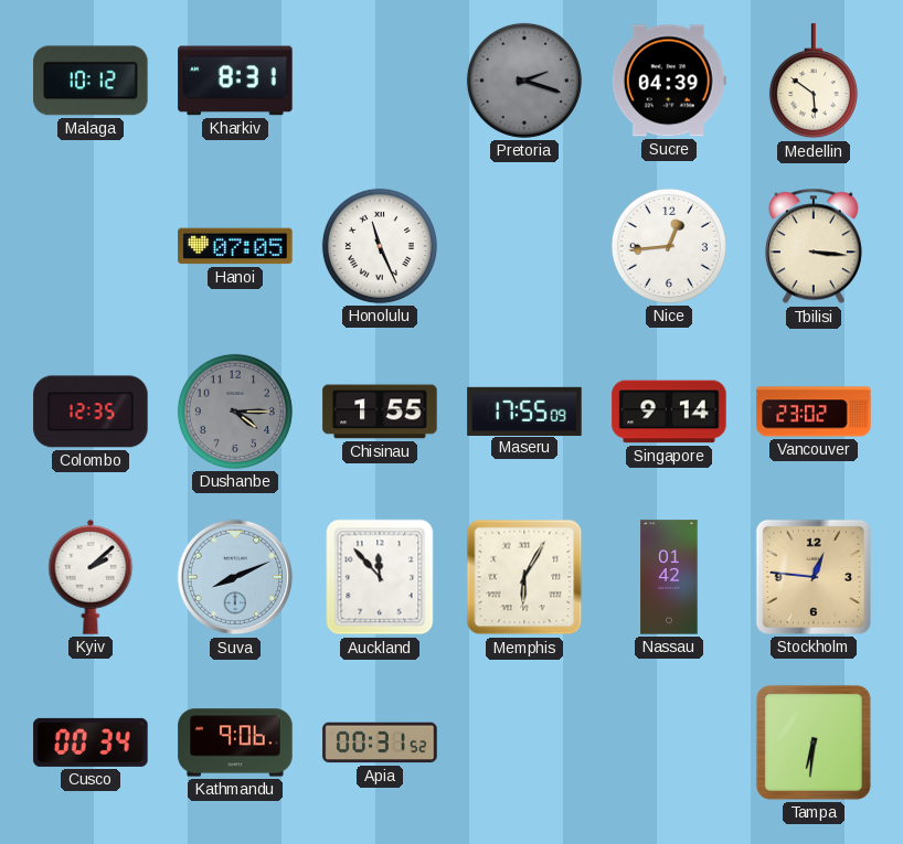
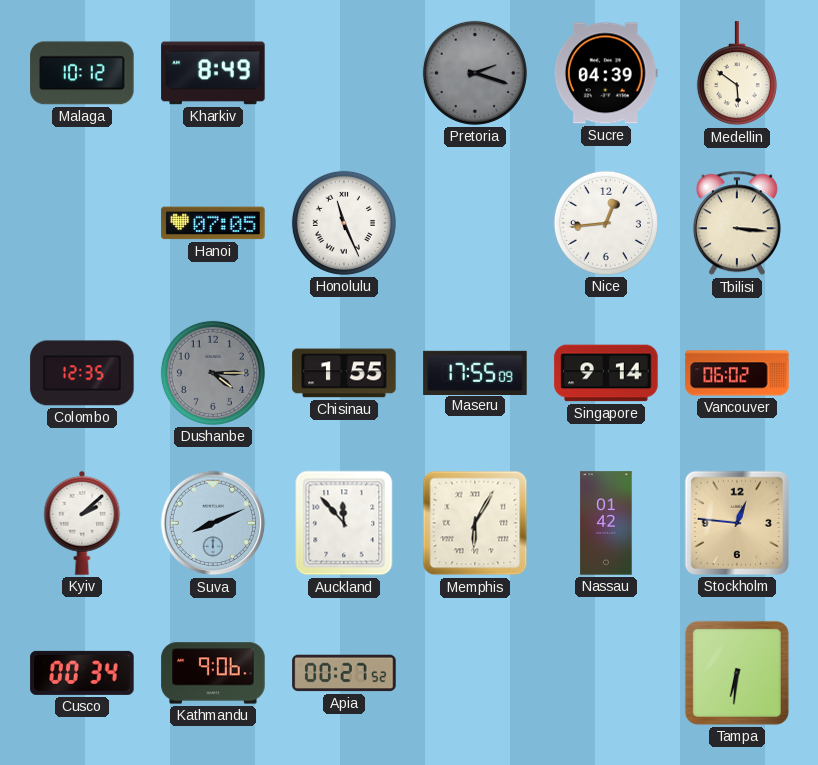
Kharkiv: 8:31 -> 8:49
Vancouver: 23:02 -> 06:02
Apia: 00:31 -> 00:27
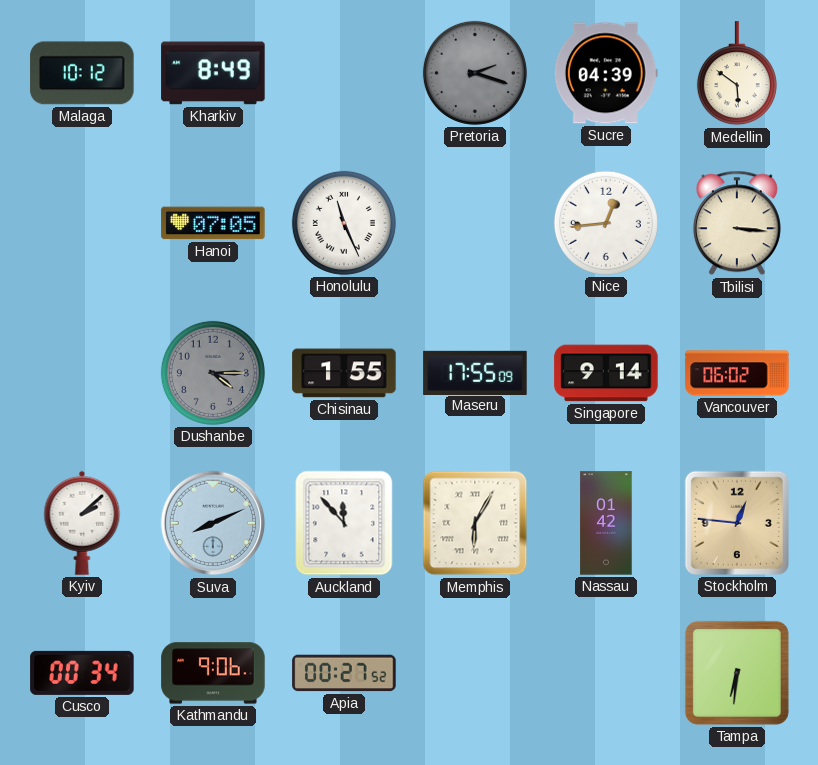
Colombo: 12:35 -> none
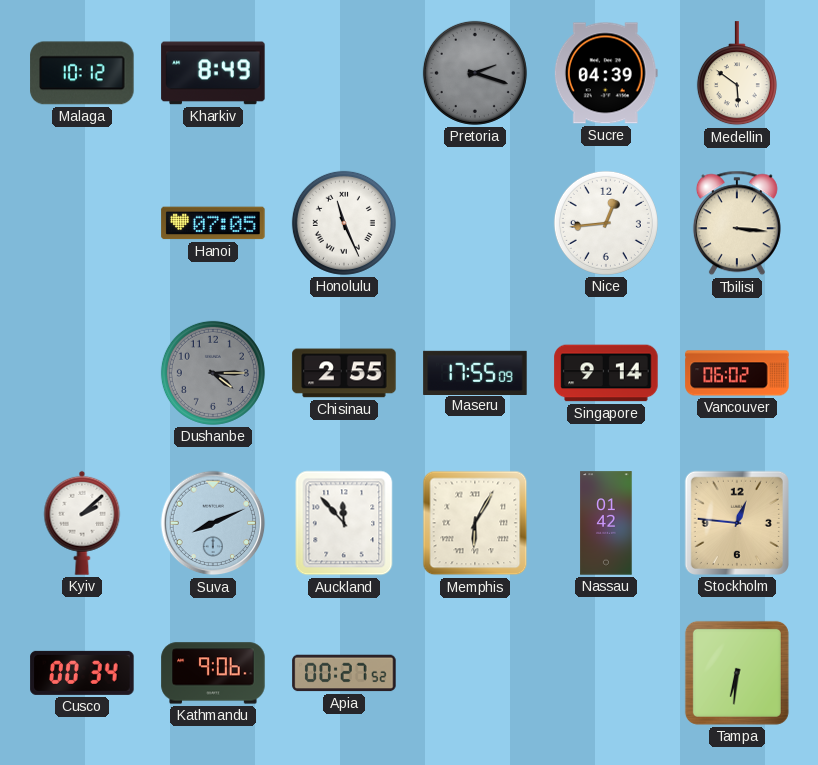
Chisinau: 1:55 -> 2:55
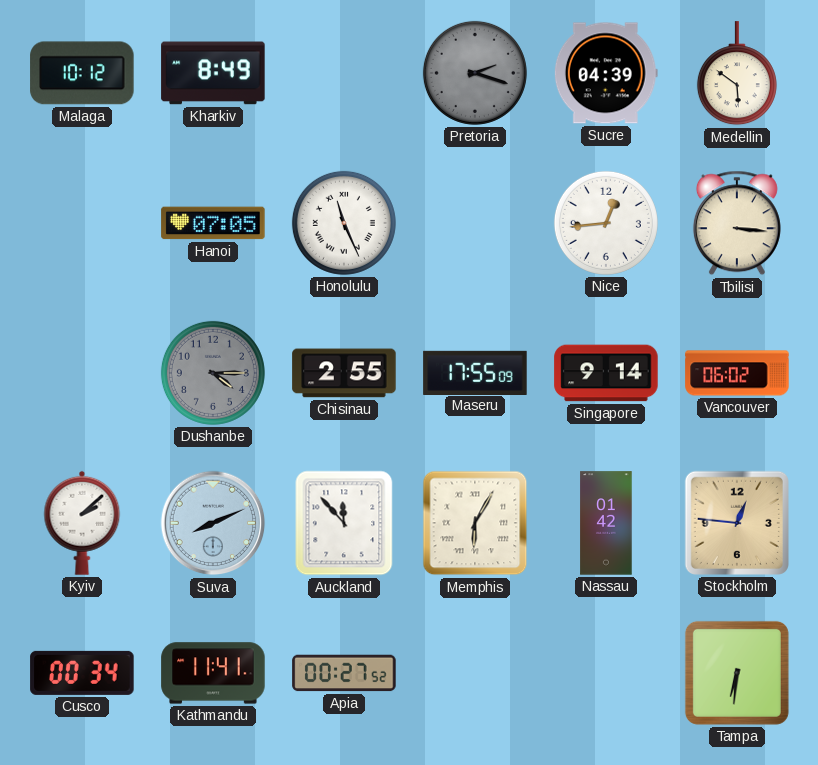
Kathmandu: 9:06 -> 11:41
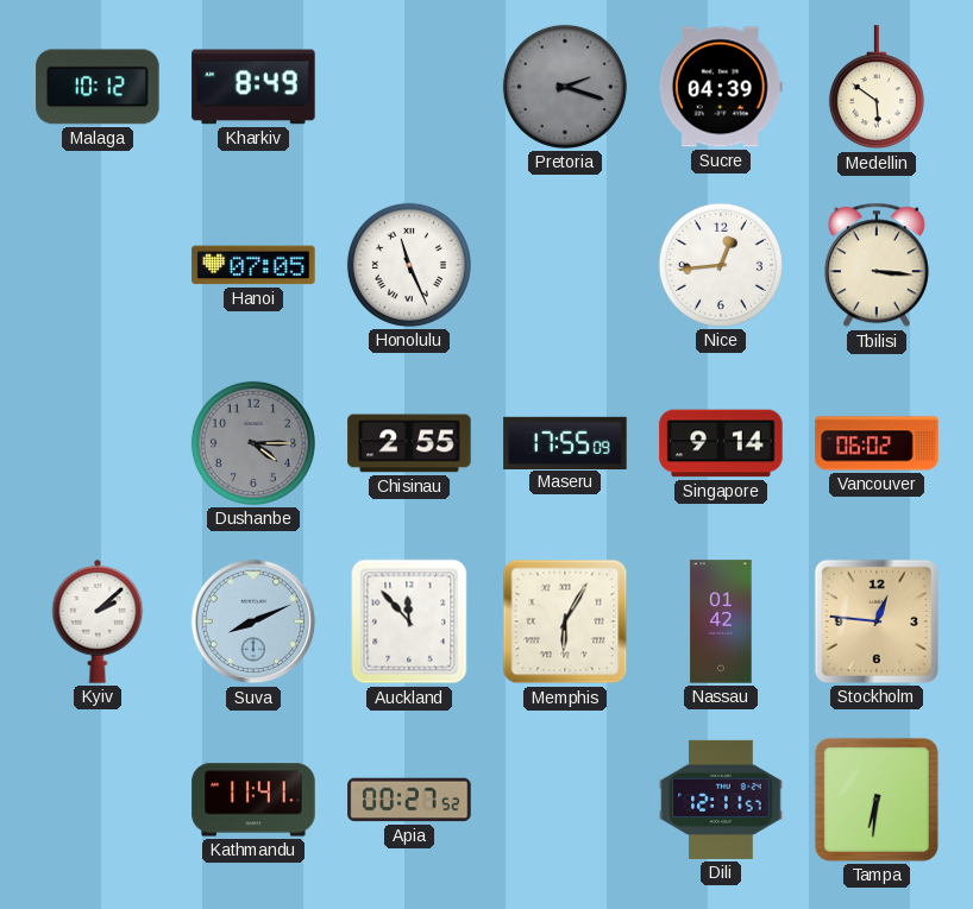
Cusco: 00:34 -> none
Dili: none -> 12:11
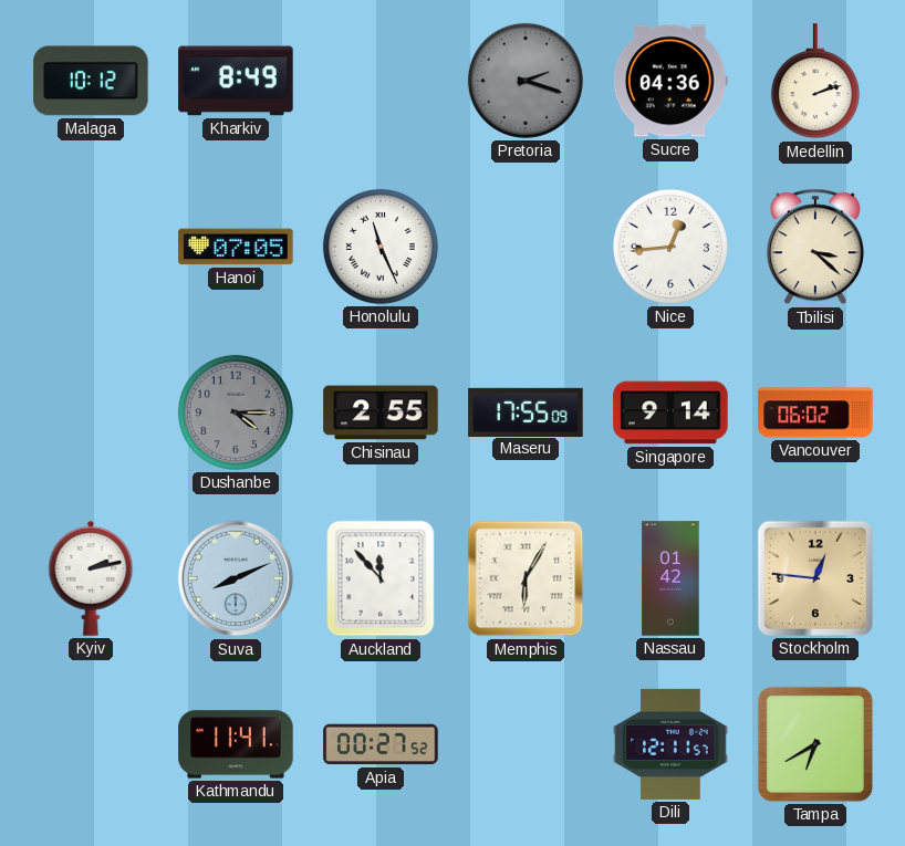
Sucre: 04:39 -> 04:36
Medellin: 5:51 -> 2:12
Tbilisi: 3:16 -> 3:22
Kyiv: 2:08 -> 2:13
Tampa: 6:31 -> 6:40
